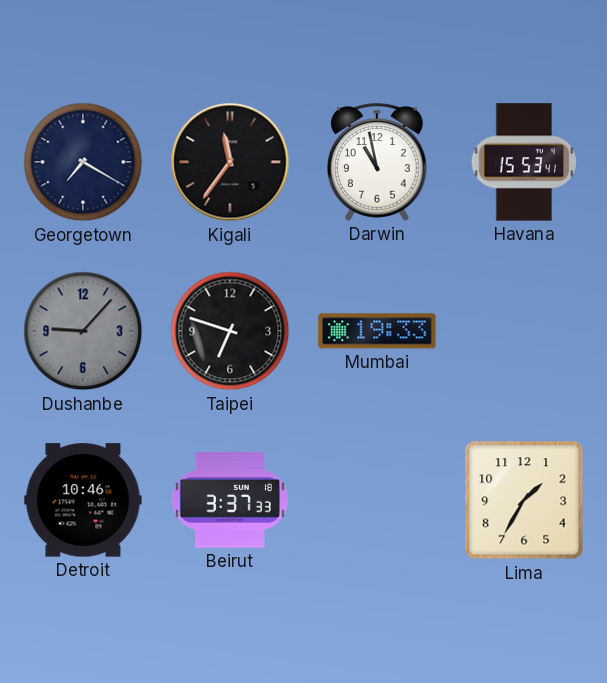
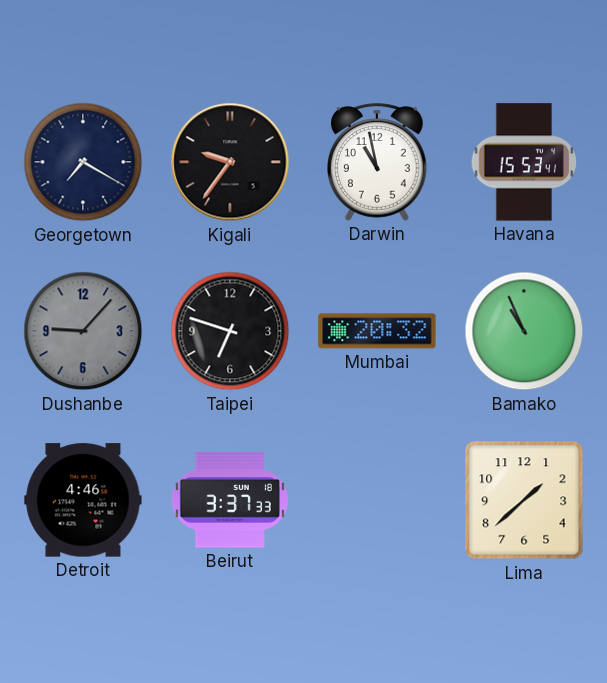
Kigali: 11:36 -> 9:36
Mumbai: 19:33 -> 20:32
Bamako: none -> 10:56
Detroit: 10:46 -> 4:46
Lima: 1:35 -> 1:38
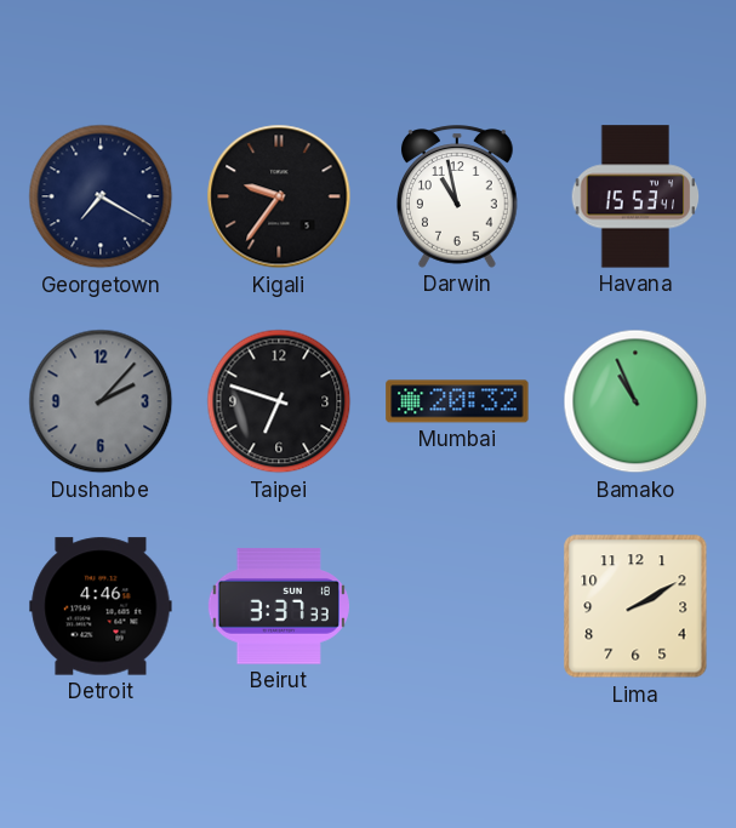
Dushanbe: 9:07 -> 2:07
Lima: 1:38 -> 2:10
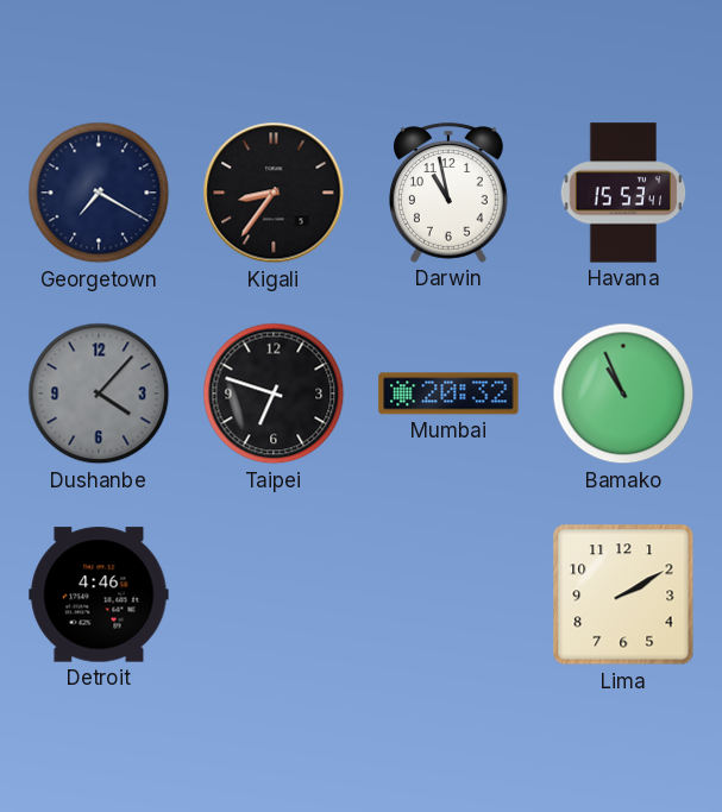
Kigali: 9:36 -> 8:36
Dushanbe: 2:07 -> 4:07
Beirut: 3:37 -> none
